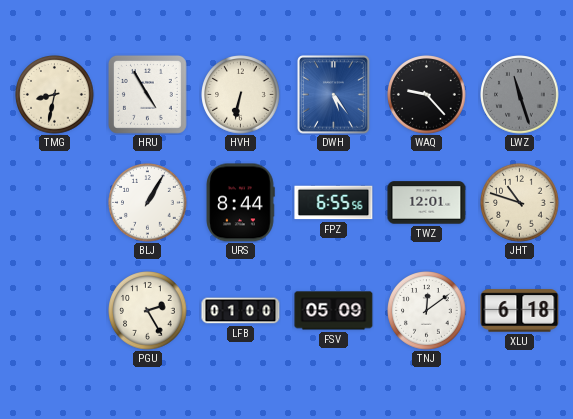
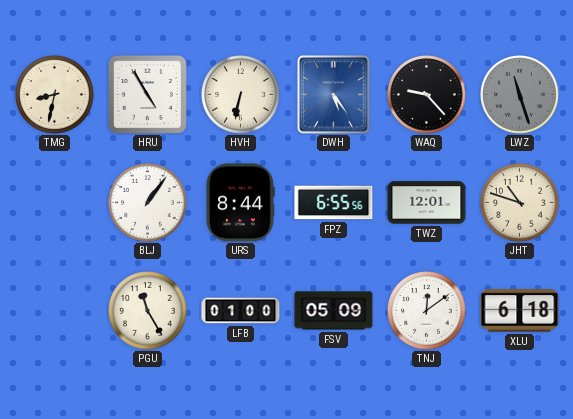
BLJ: 1:05 -> 1:06
PGU: 2:25 -> 11:25
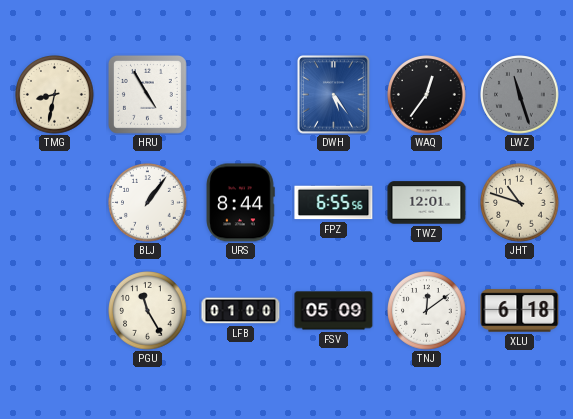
HVH: 6:32 -> none
WAQ: 9:23 -> 12:36
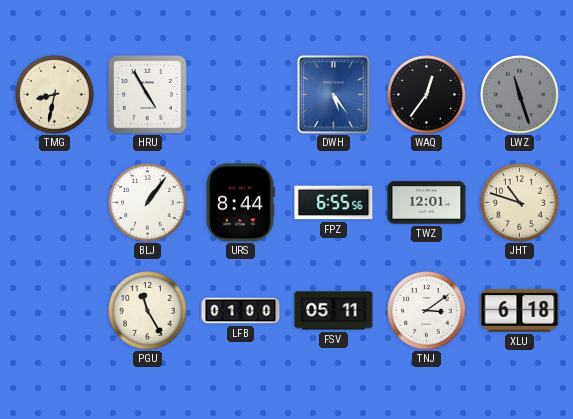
FSV: 05:09 -> 05:11
TNJ: 12:09 -> 3:09
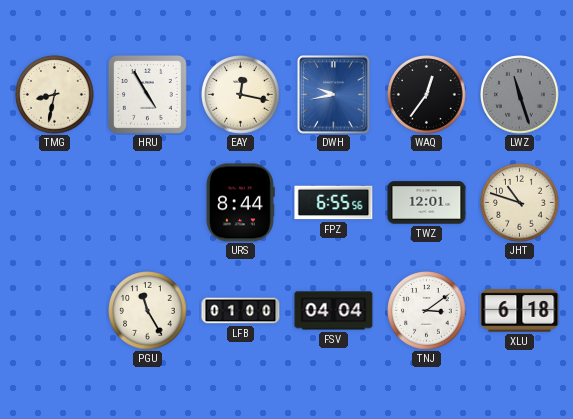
EAY: none -> 12:17
DWH: 5:24 -> 9:43
BLJ: 1:06 -> none
FSV: 05:11 -> 04:04
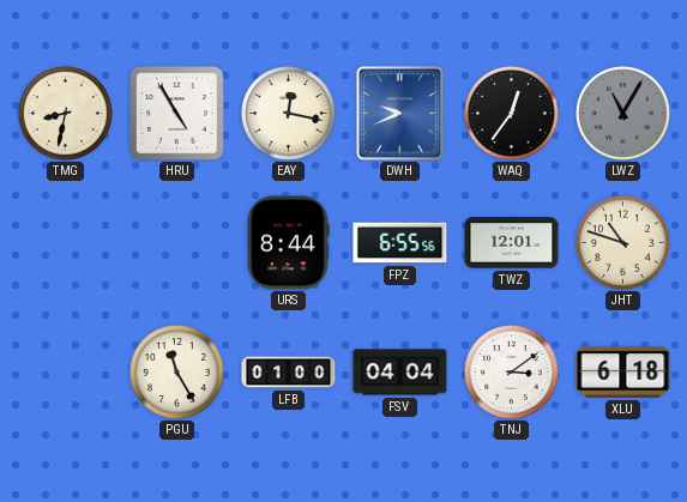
DWH: 9:43 -> 9:41
LWZ: 11:27 -> 11:05
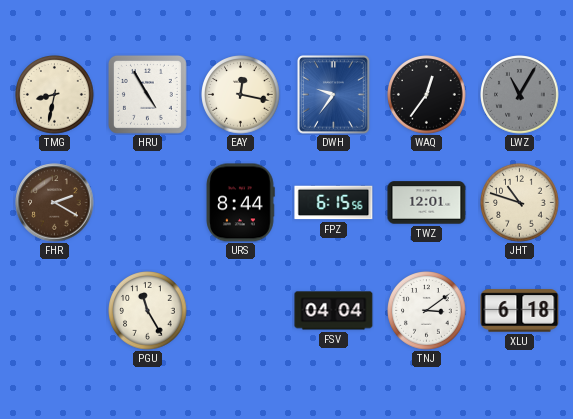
DWH: 9:41 -> 9:36
FHR: none -> 2:20
FPZ: 6:55 -> 6:15
LFB: 01:00 -> none
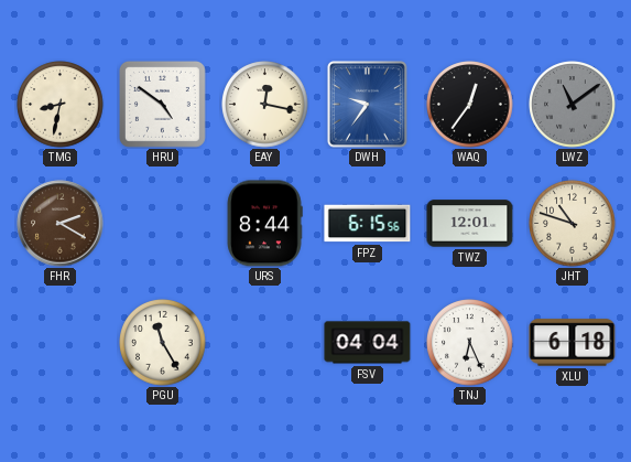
HRU: 4:55 -> 4:51
LWZ: 11:05 -> 11:09
TNJ: 3:09 -> 6:26
